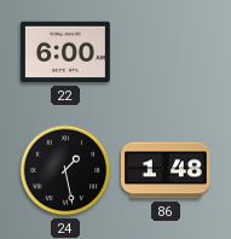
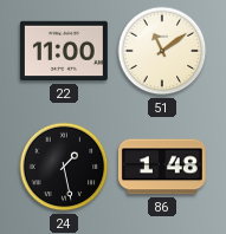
22: 6:00 -> 11:00
51: none -> 11:09
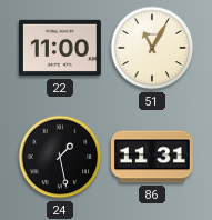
51: 11:09 -> 11:05
86: 1:48 -> 11:31
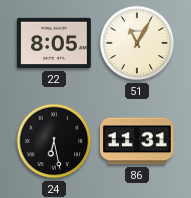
22: 11:00 -> 8:05
24: 1:28 -> 6:28
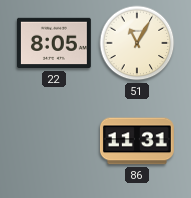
24: 6:28 -> none
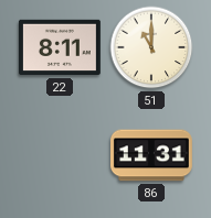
22: 8:05 -> 8:11
51: 11:05 -> 11:00
